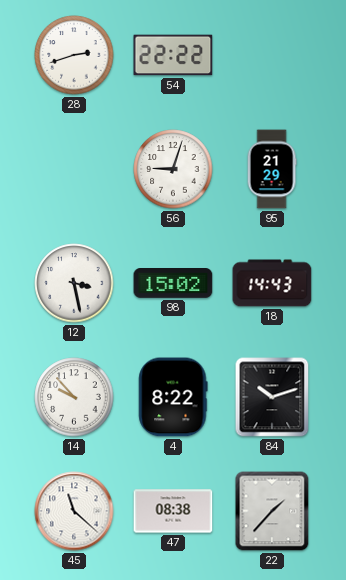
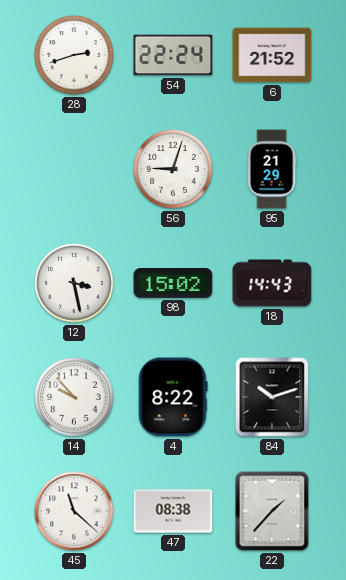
54: 22:22 -> 22:24
6: none -> 21:52
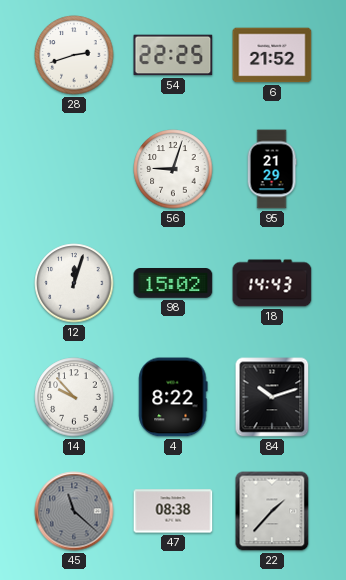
54: 22:24 -> 22:25
12: 3:28 -> 12:03
45 dial: white -> grey
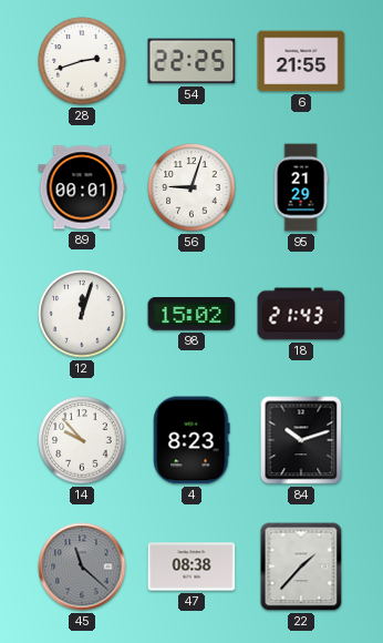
6: 21:52 -> 21:55
89: none -> 00:01
18: 14:43 -> 21:43
4: 8:22 -> 8:23
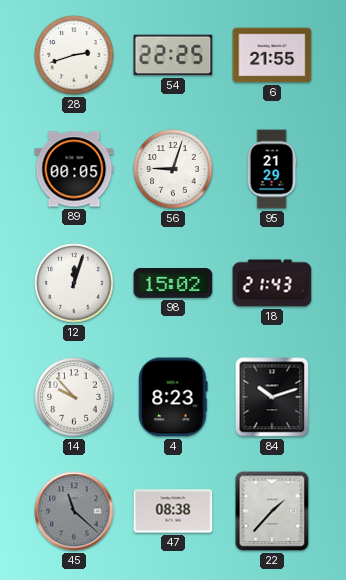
89: 00:01 -> 00:05
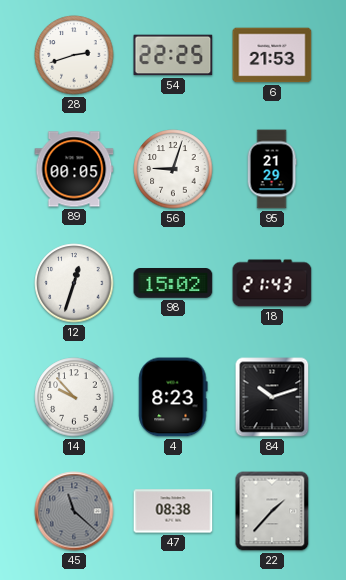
6: 21:55 -> 21:53
12: 12:03 -> 12:33
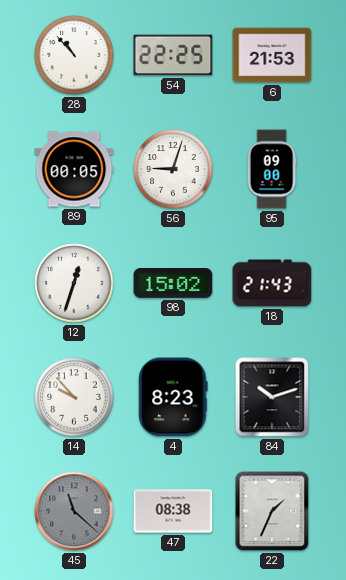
28: 2:42 -> 10:53
95: 21:29 -> 09:00
22: 1:37 -> 1:34
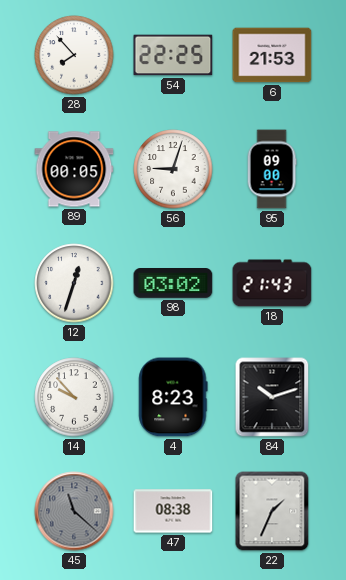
28: 10:53 -> 7:53
98: 15:02 -> 03:02
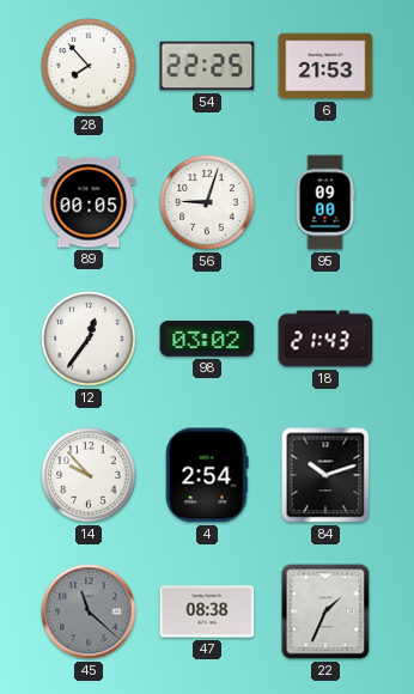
12: 12:33 -> 12:36
4: 8:23 -> 2:54
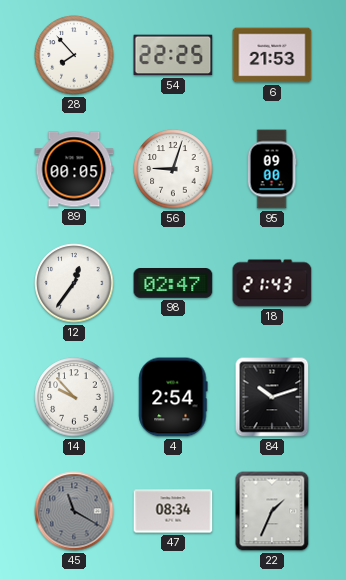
98: 03:02 -> 02:47
45: 11:22 -> 11:20
47: 08:38 -> 08:34
